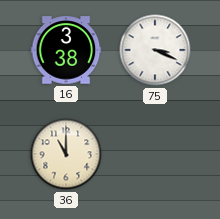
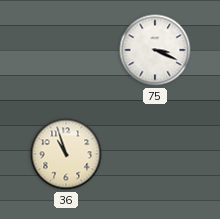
16: 3:38 -> none
36: 11:00 -> 10:57
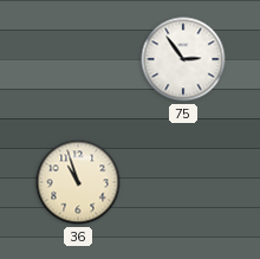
75: 3:19 -> 2:54
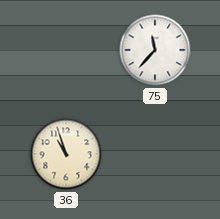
75: 2:54 -> 11:37
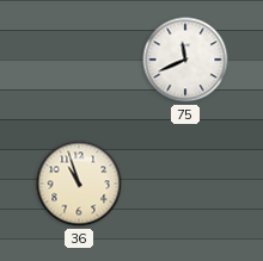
75: 11:37 -> 11:41
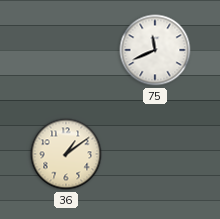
36: 10:57 -> 1:09
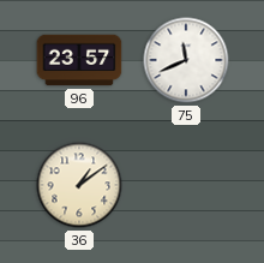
96: none -> 23:57
